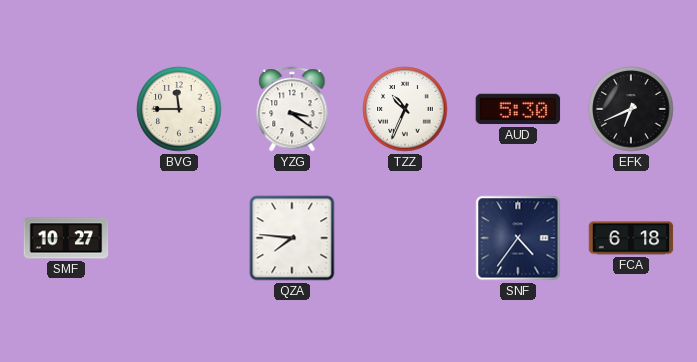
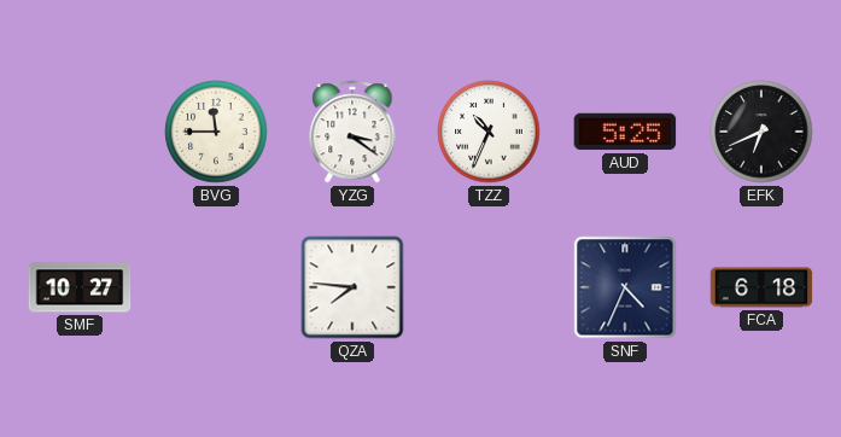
AUD: 5:30 -> 5:25
SNF: 4:36 -> 4:34
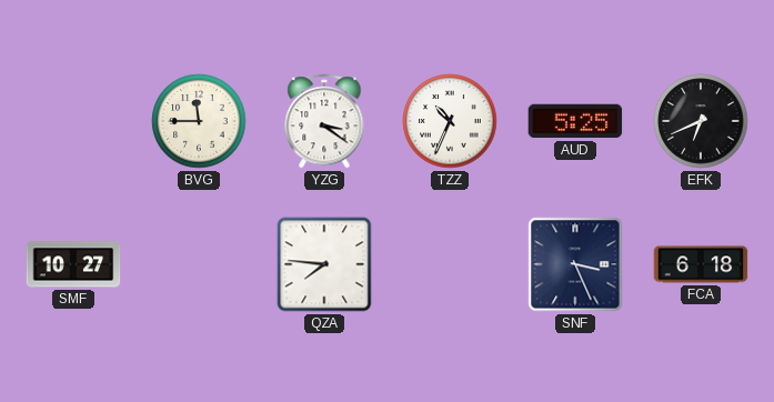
SNF: 4:34 -> 3:26
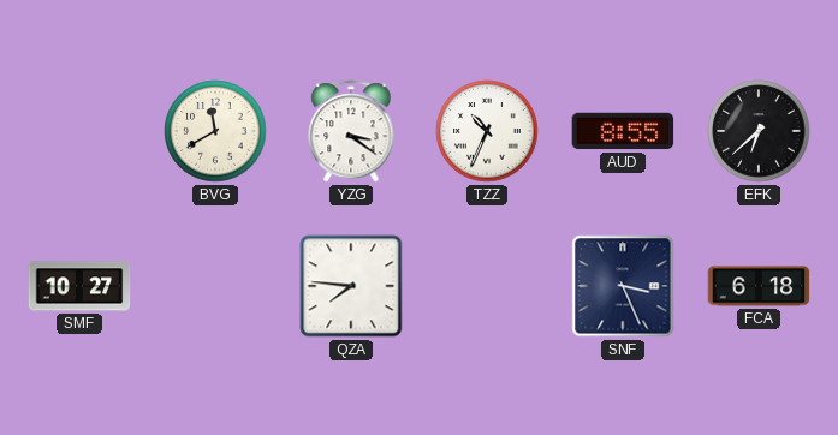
BVG: 11:45 -> 11:40
AUD: 5:25 -> 8:55
EFK: 6:41 -> 6:38
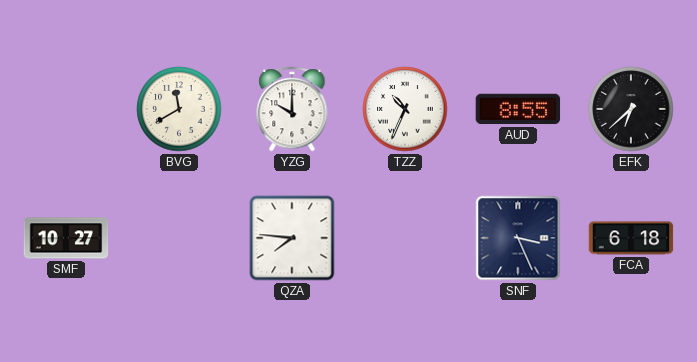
YZG: 3:21 -> 10:00
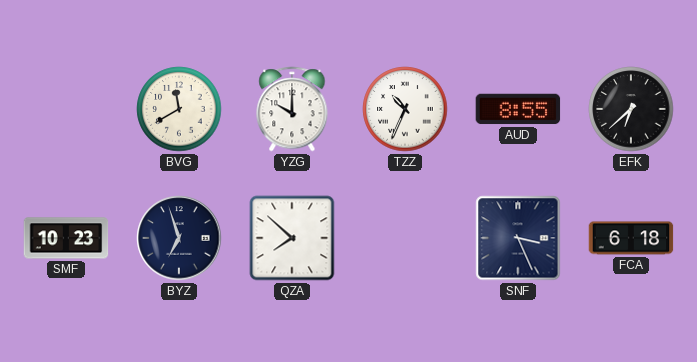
SMF: 10:27 -> 10:23
BYZ: none -> 6:57
QZA: 7:46 -> 7:52
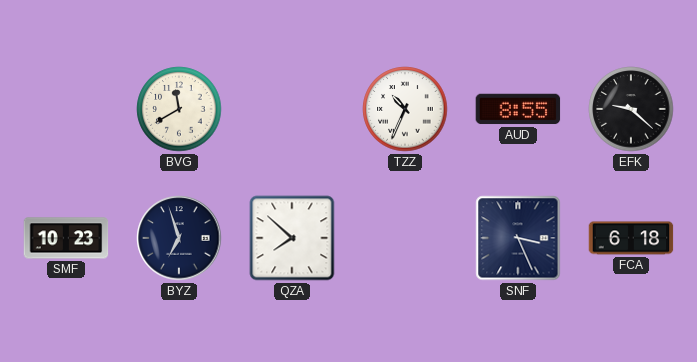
YZG: 10:00 -> none
EFK: 6:38 -> 9:22
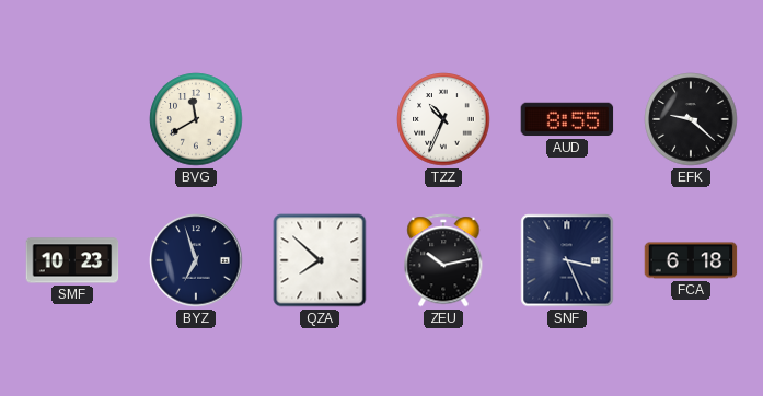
ZEU: none -> 10:13
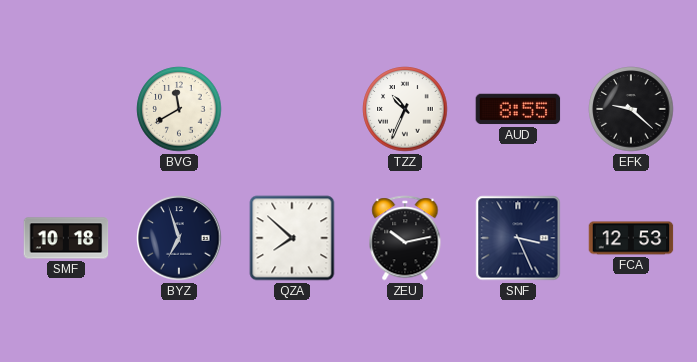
SMF: 10:23 -> 10:18
FCA: 6:18 -> 12:53
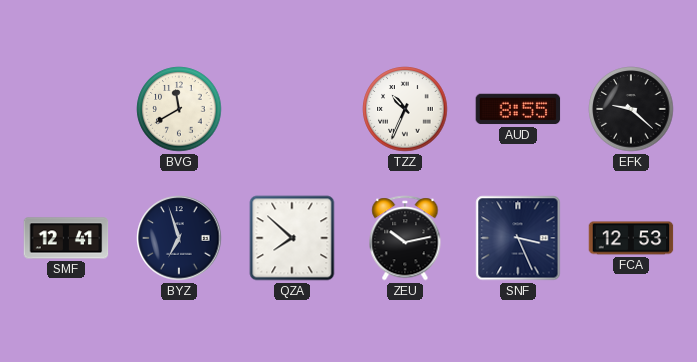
SMF: 10:18 -> 12:41
